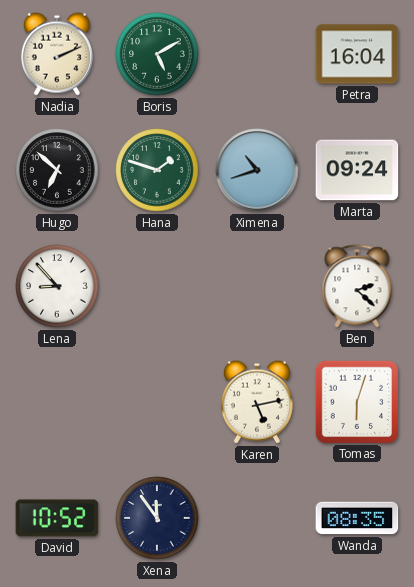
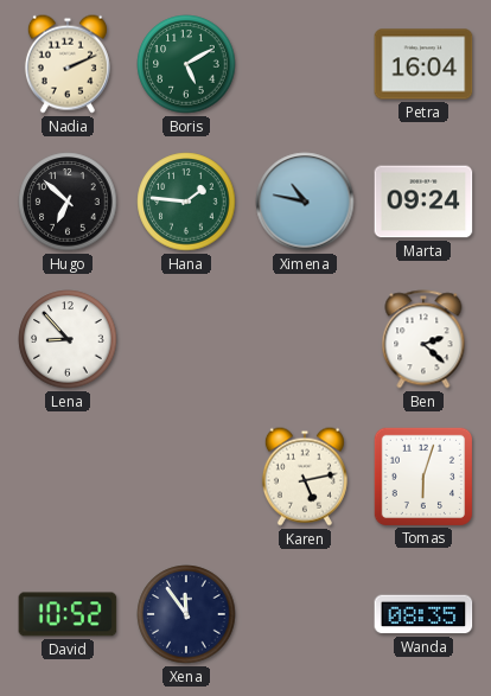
Hana: 1:48 -> 1:46
Ximena: 10:42 -> 10:47
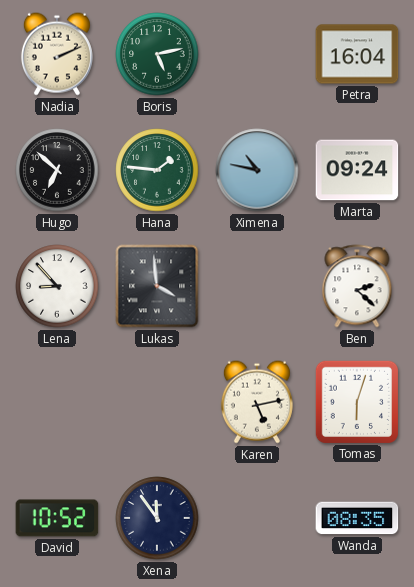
Boris: 5:10 -> 5:13
Lukas: none -> 3:59
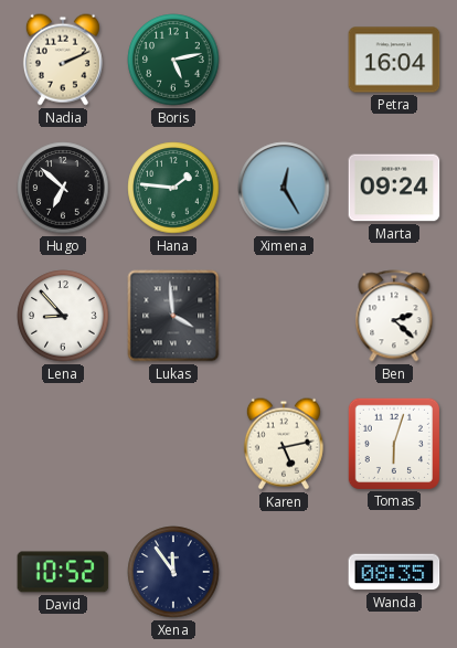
Ximena: 10:47 -> 12:25
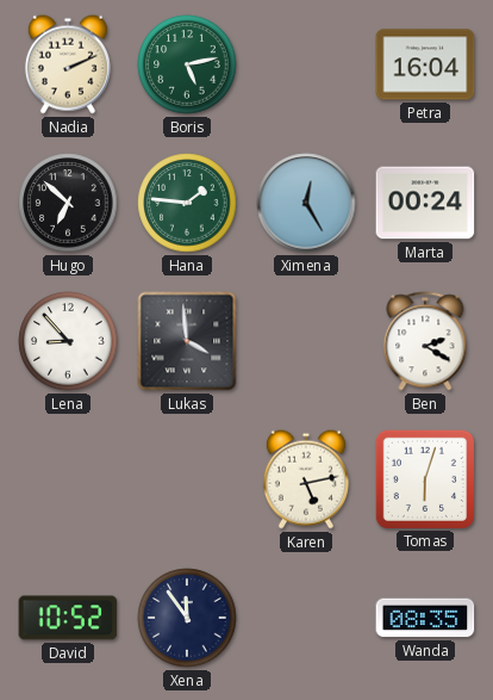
Marta: 09:24 -> 00:24
Ben: 2:22 -> 2:20
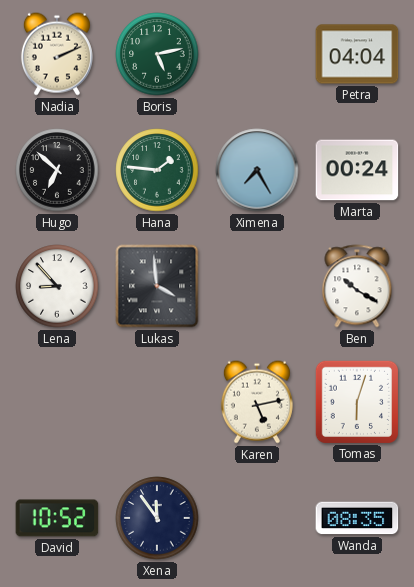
Petra: 16:04 -> 04:04
Ximena: 12:25 -> 7:25
Ben: 2:20 -> 10:20
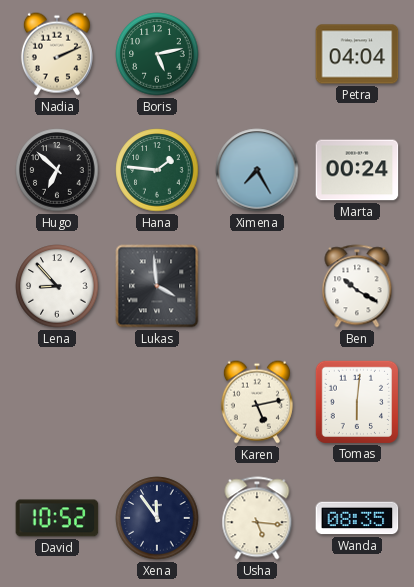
Tomas: 6:03 -> 6:01
Usha: none -> 5:16
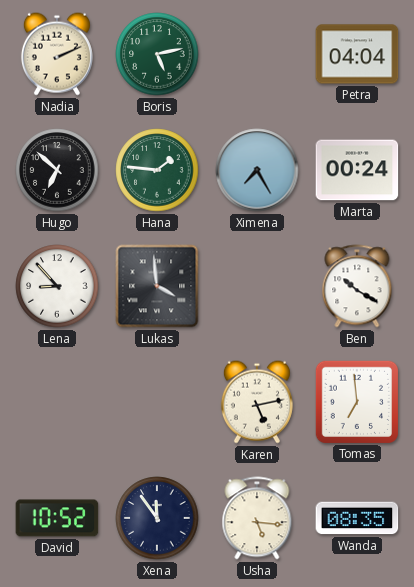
Tomas: 6:01 -> 6:59
